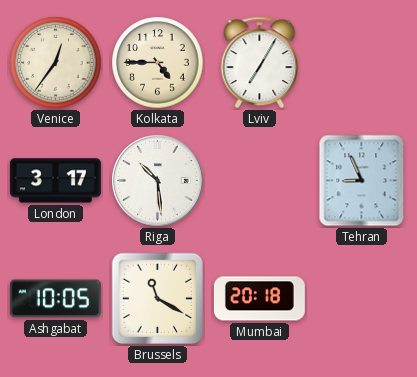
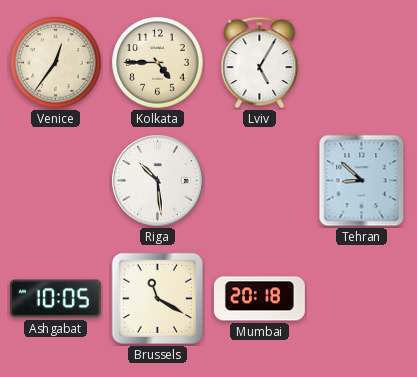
Lviv: 7:05 -> 5:05
London: 3:17 -> none
Tehran: 8:56 -> 8:52
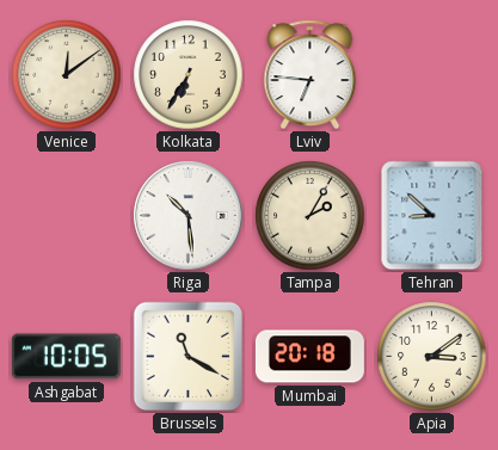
Venice: 12:36 -> 12:09
Kolkata: 4:45 -> 6:35
Lviv: 5:05 -> 6:46
Tampa: none -> 2:05
Apia: none -> 3:09
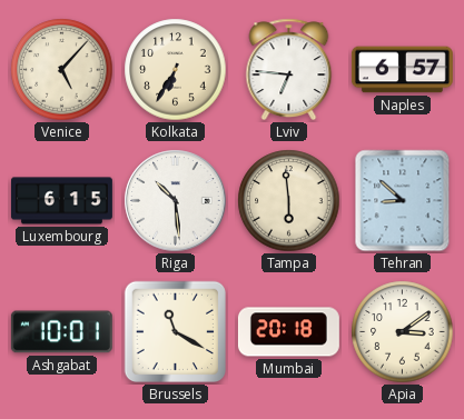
Venice: 12:09 -> 5:07
Naples: none -> 6:57
Luxembourg: none -> 6:15
Tampa: 2:05 -> 5:59
Ashgabat: 10:05 -> 10:01
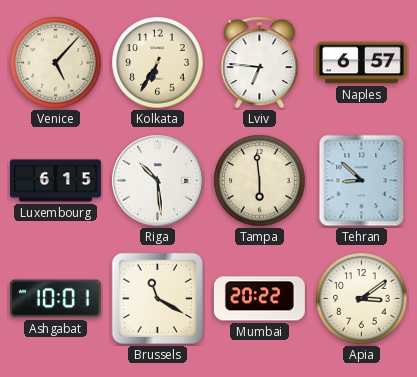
Mumbai: 20:18 -> 20:22
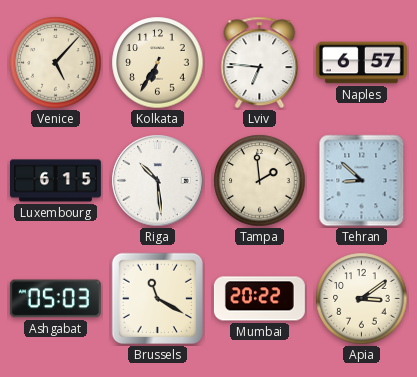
Tampa: 5:59 -> 1:59
Ashgabat: 10:01 -> 05:03
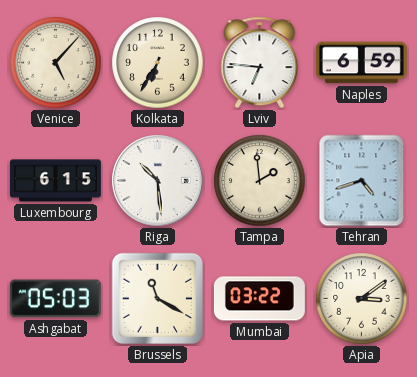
Naples: 6:57 -> 6:59
Tehran: 8:52 -> 4:42
Mumbai: 20:22 -> 03:22
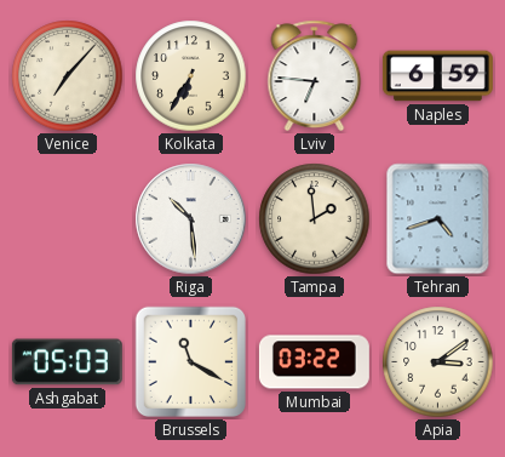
Venice: 5:07 -> 7:07
Luxembourg: 6:15 -> none
